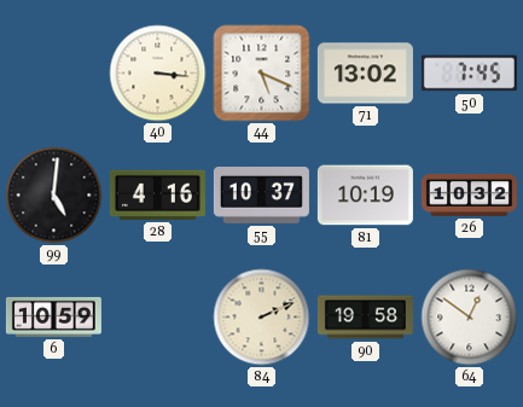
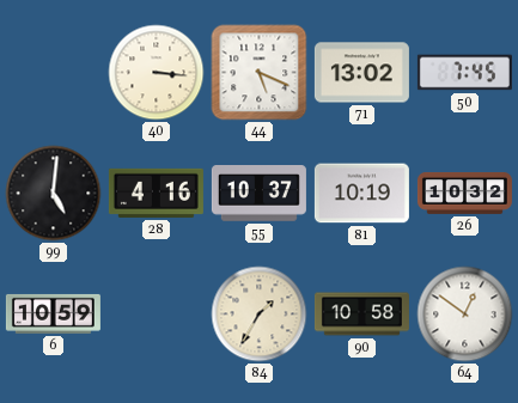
84: 2:11 -> 1:35
90: 19:58 -> 10:58
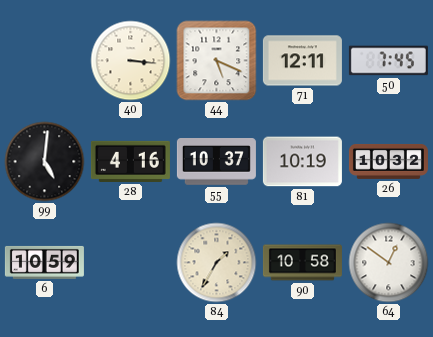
71: 13:02 -> 12:11
